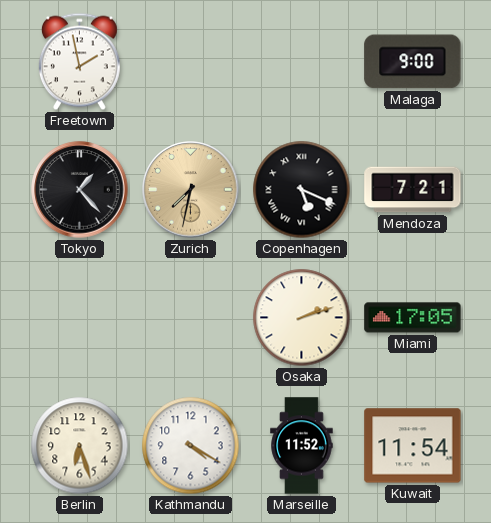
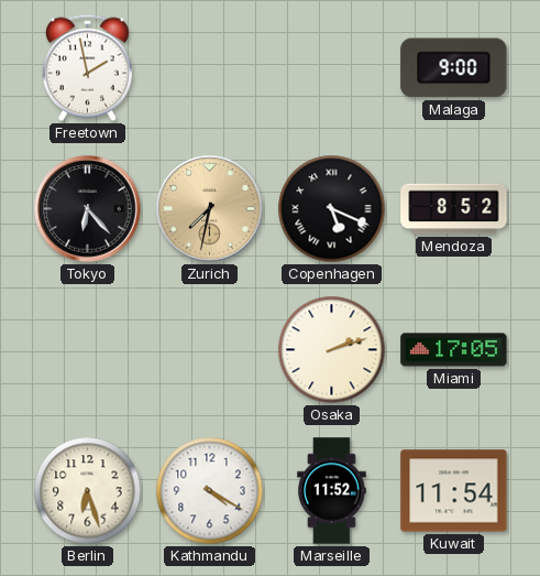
Tokyo: 1:23 -> 6:23
Mendoza: 7:21 -> 8:52
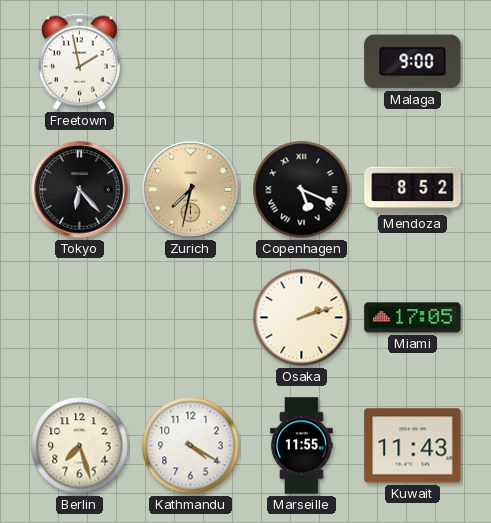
Berlin: 6:27 -> 7:27
Marseille: 11:52 -> 11:55
Kuwait: 11:54 -> 11:43
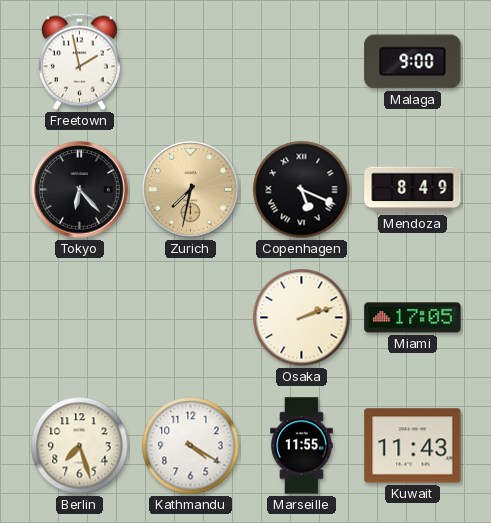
Mendoza: 8:52 -> 8:49
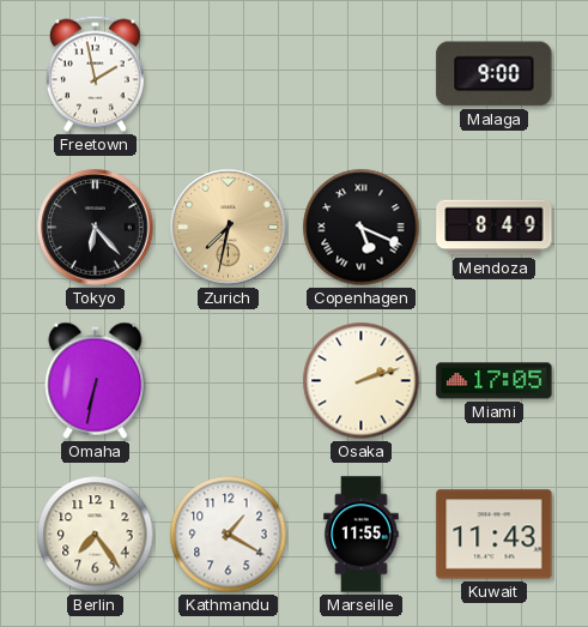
Omaha: none -> 6:32
Berlin: 7:27 -> 7:24
Kathmandu: 4:20 -> 1:20
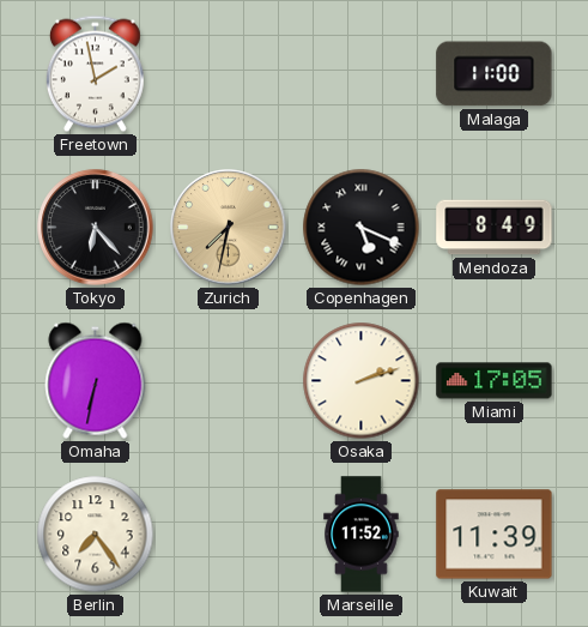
Malaga: 9:00 -> 11:00
Kathmandu: 1:20 -> none
Marseille: 11:55 -> 11:52
Kuwait: 11:43 -> 11:39
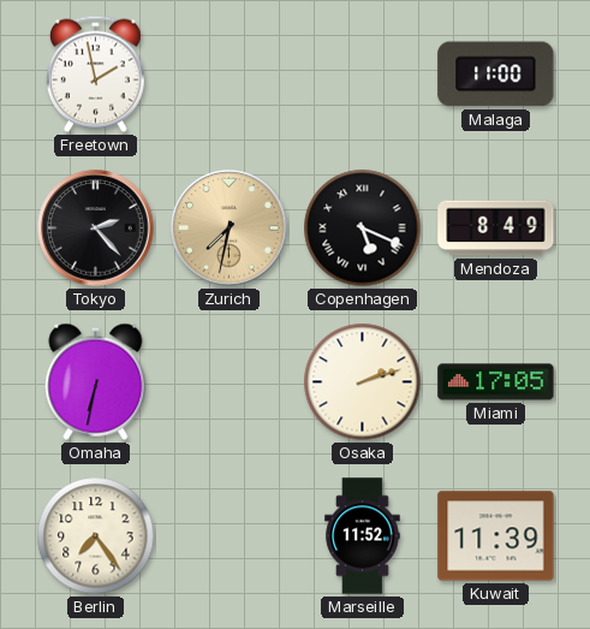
Tokyo: 6:23 -> 2:23
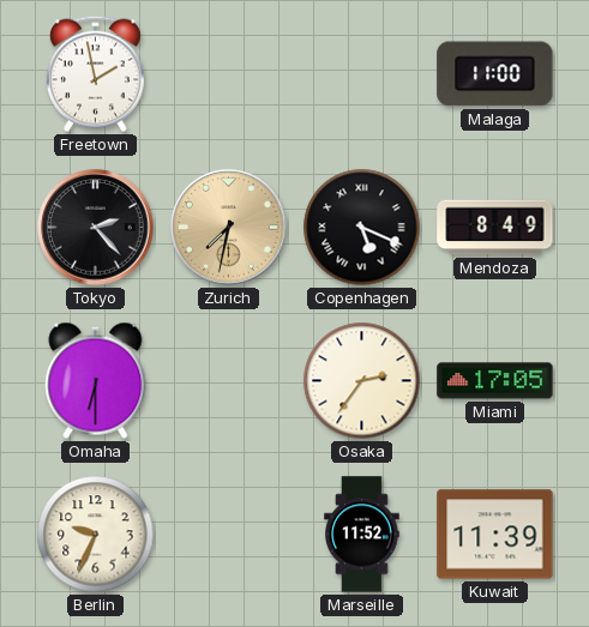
Omaha: 6:32 -> 6:30
Osaka: 2:12 -> 2:36
Berlin: 7:24 -> 9:34
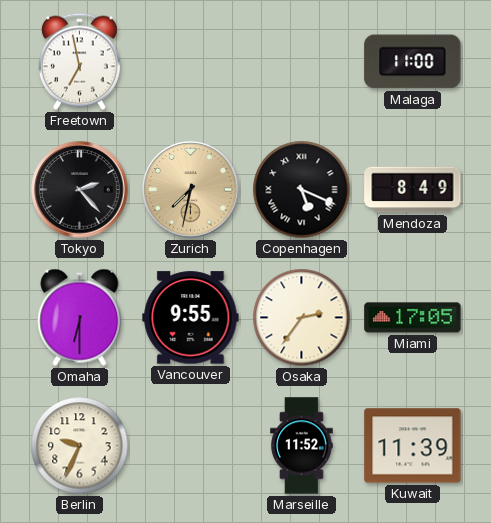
Freetown: 1:58 -> 6:58
Vancouver: none -> 9:55
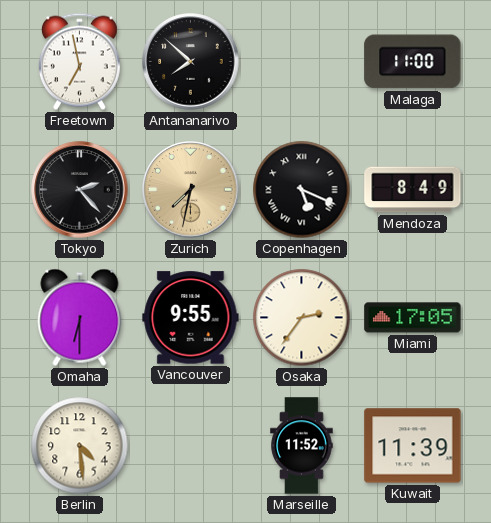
Antananarivo: none -> 7:52
Berlin: 9:34 -> 4:29
